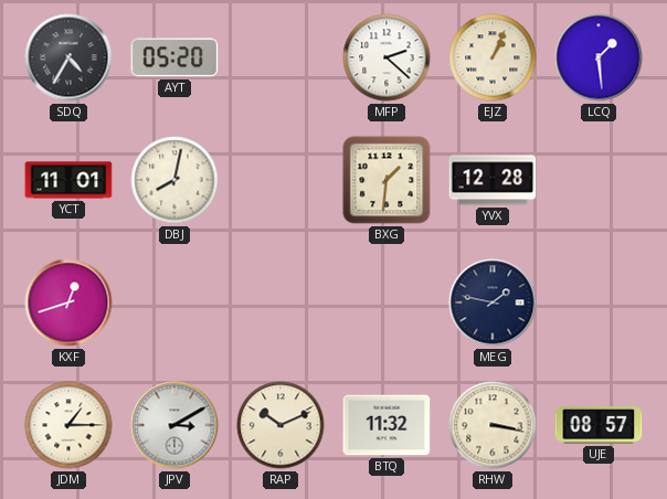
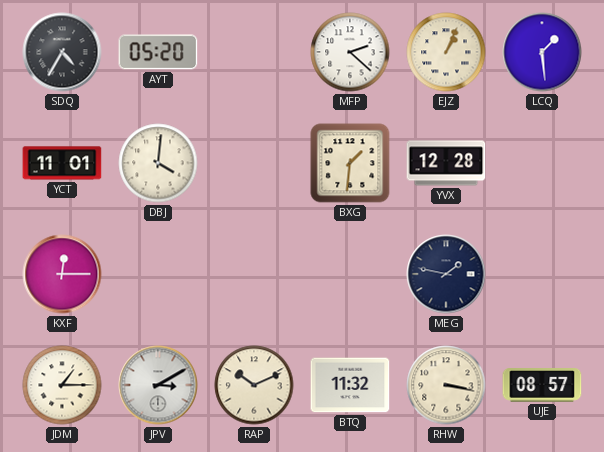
DBJ: 8:02 -> 4:01
KXF: 12:42 -> 12:15
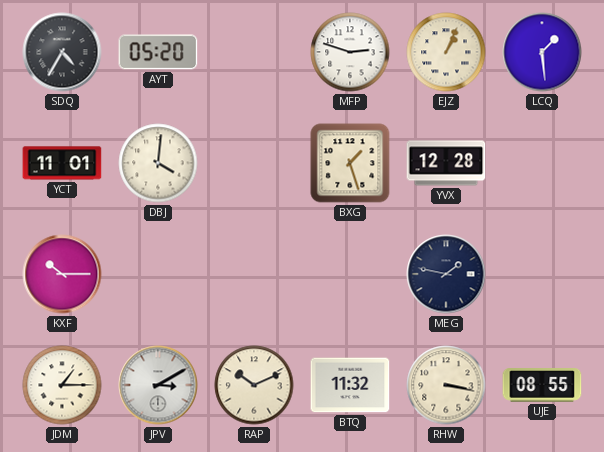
MFP: 2:22 -> 2:48
BXG: 1:31 -> 1:27
KXF: 12:15 -> 10:15
UJE: 08:57 -> 08:55
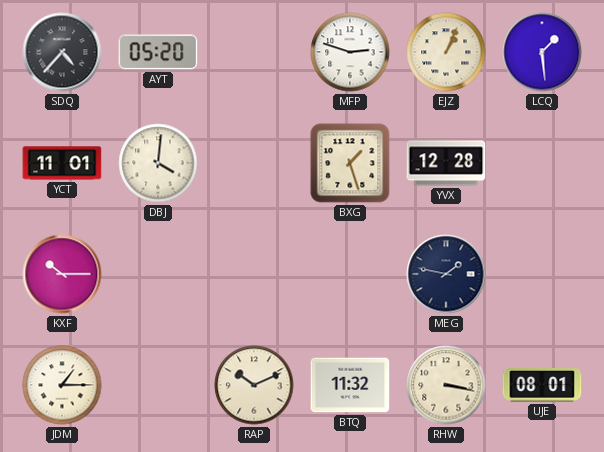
SDQ: 4:35 -> 4:37
JPV: 3:10 -> none
UJE: 08:55 -> 08:01
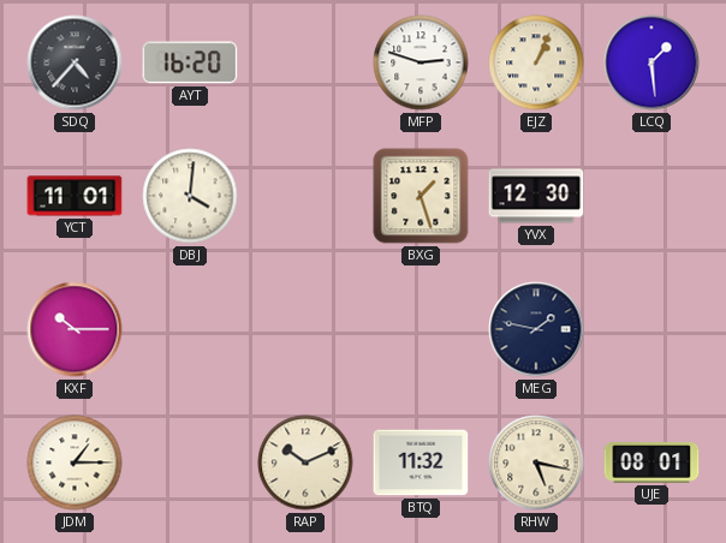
AYT: 05:20 -> 16:20
YVX: 12:28 -> 12:30
RHW: 3:17 -> 5:17
